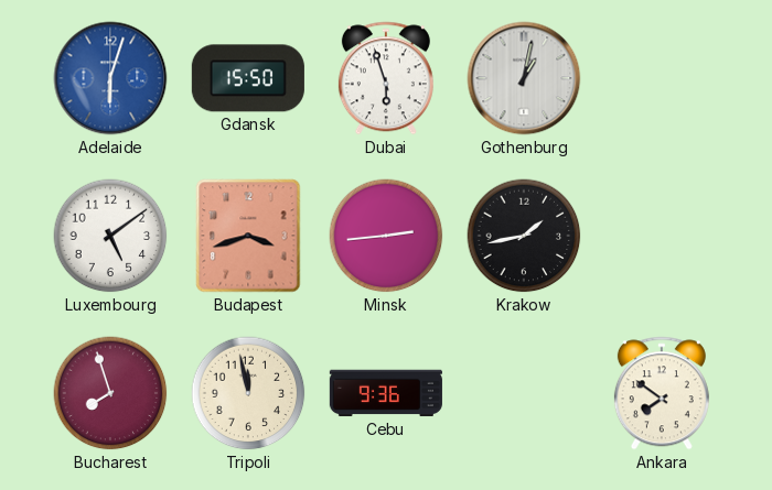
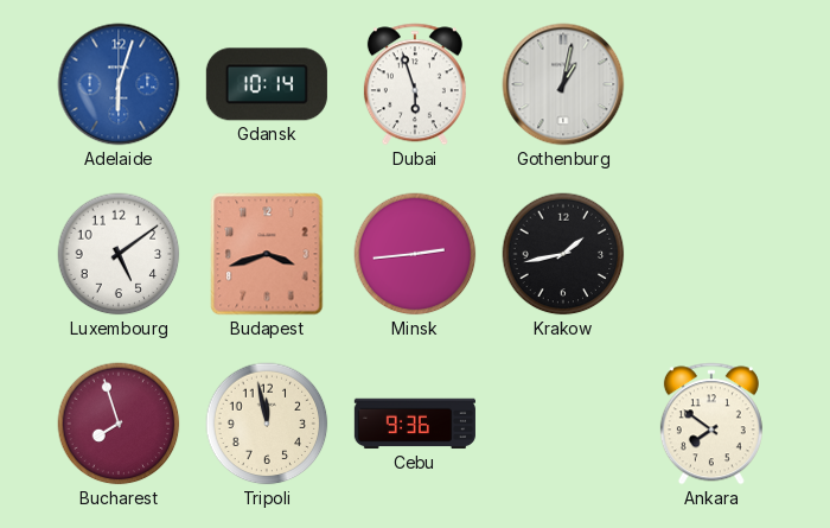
Gdansk: 15:50 -> 10:14
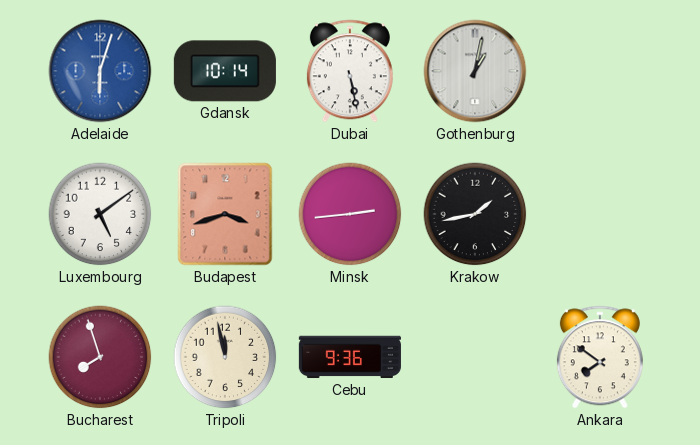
Dubai: 5:57 -> 5:28
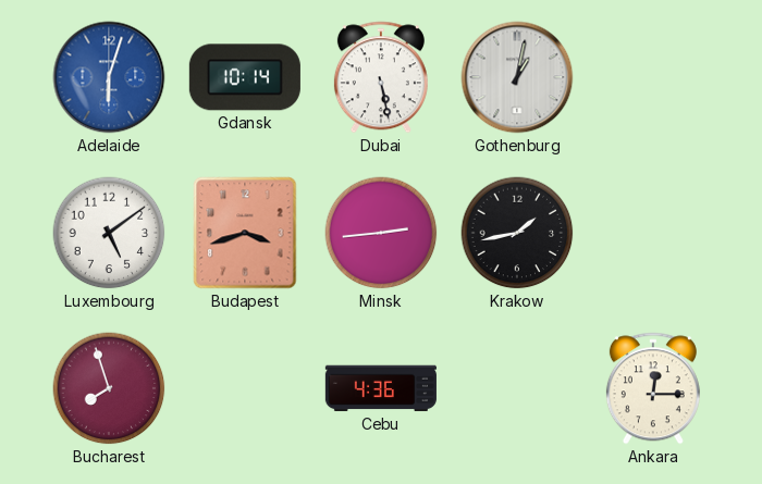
Tripoli: 11:58 -> none
Cebu: 9:36 -> 4:36
Ankara: 7:51 -> 12:15
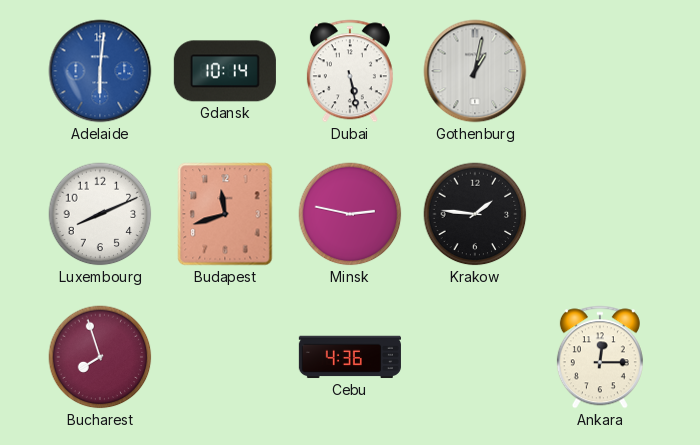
Adelaide: 6:03 -> 6:01
Luxembourg: 5:09 -> 8:11
Budapest: 3:42 -> 11:42
Minsk: 2:44 -> 2:47
Krakow: 1:43 -> 1:46
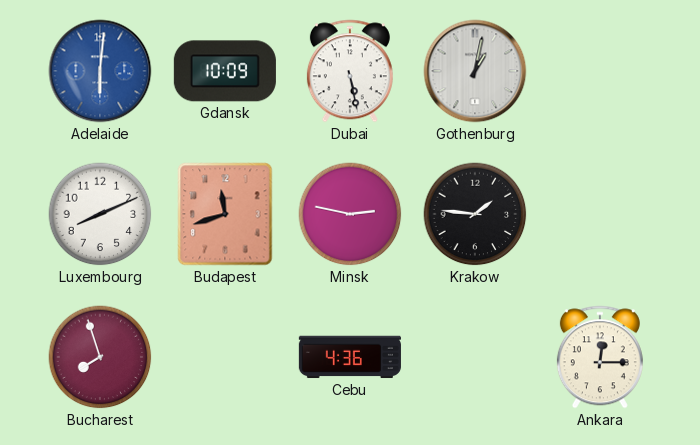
Gdansk: 10:14 -> 10:09
